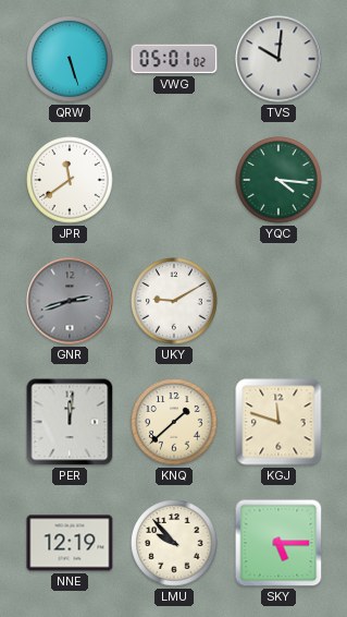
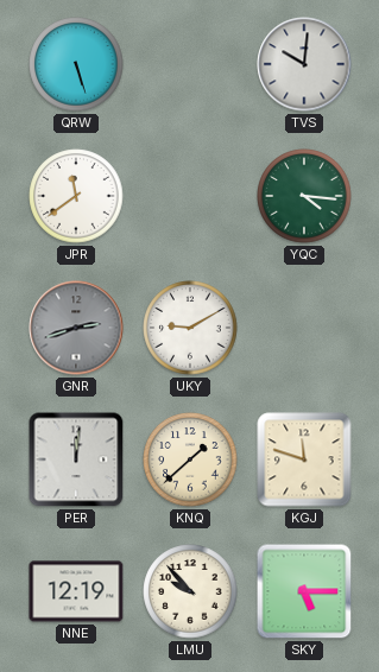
VWG: 05:01 -> none
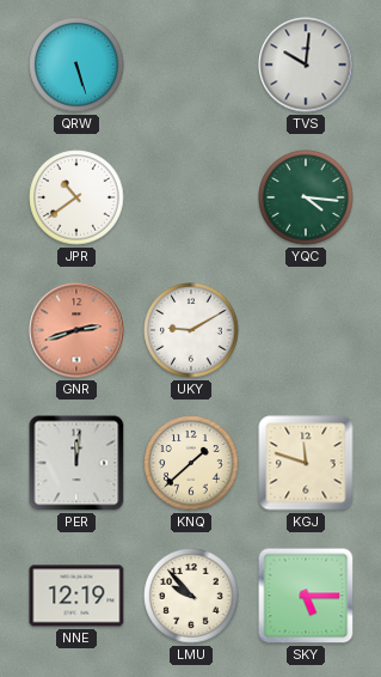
JPR: 11:39 -> 10:39
GNR dial: grey -> salmon
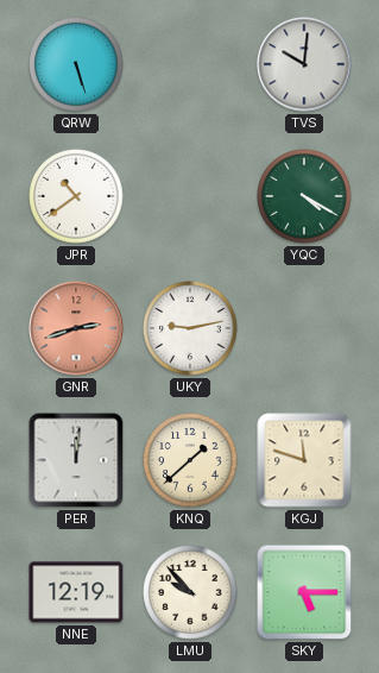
YQC: 4:16 -> 4:20
UKY: 9:10 -> 9:13
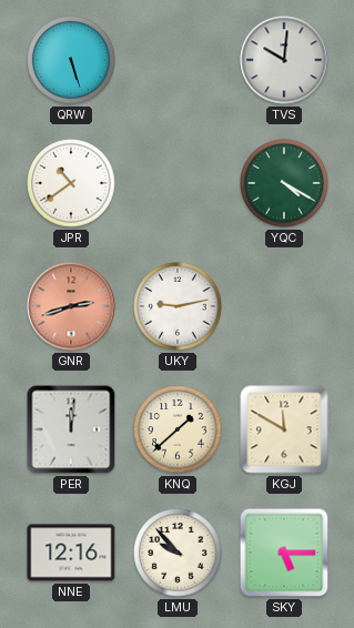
KGJ: 11:48 -> 11:50
NNE: 12:19 -> 12:16
